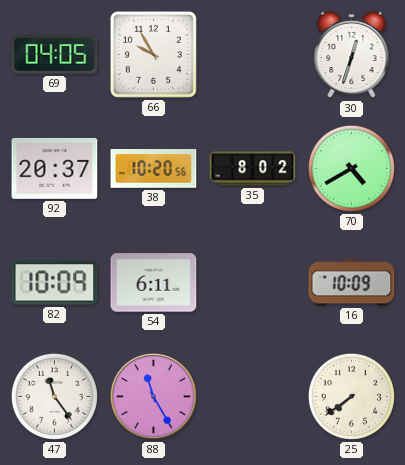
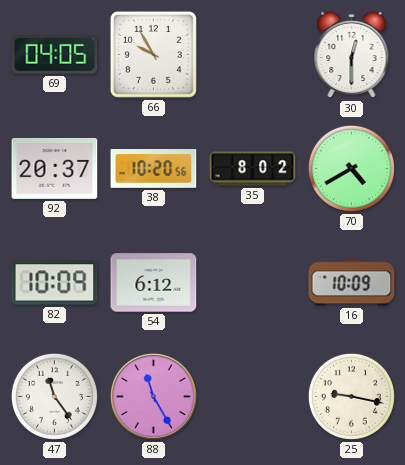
30: 12:33 -> 12:30
54: 6:11 -> 6:12
25: 7:39 -> 9:17
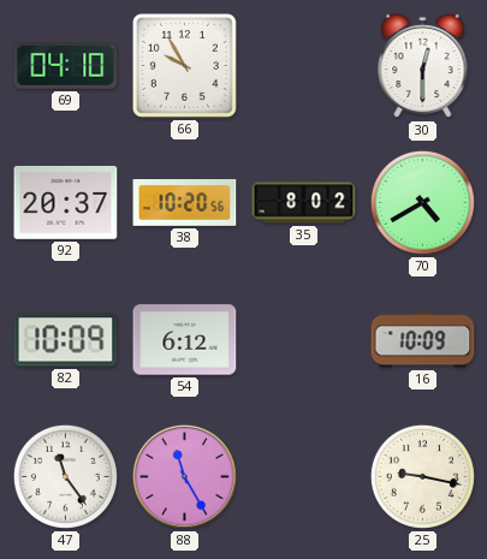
69: 04:05 -> 04:10
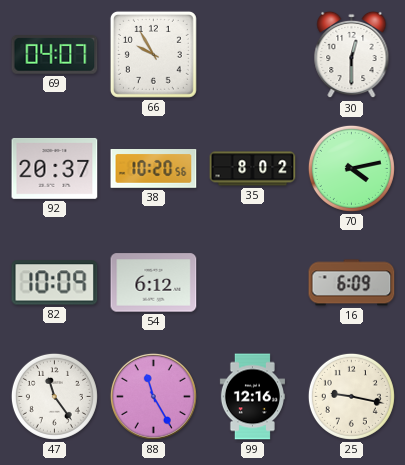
69: 04:10 -> 04:07
70: 4:40 -> 4:13
16: 10:09 -> 6:09
99: none -> 12:16
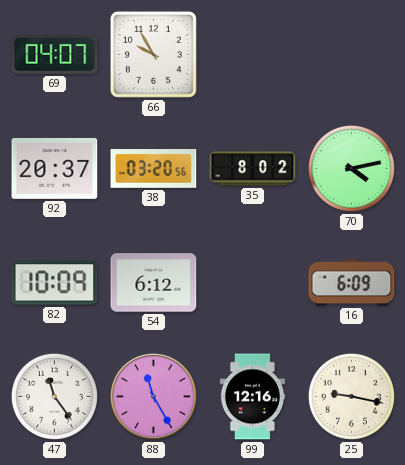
30: 12:30 -> none
38: 10:20 -> 03:20
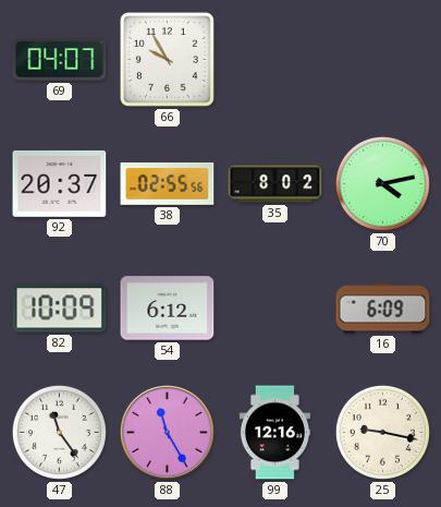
38: 03:20 -> 02:55
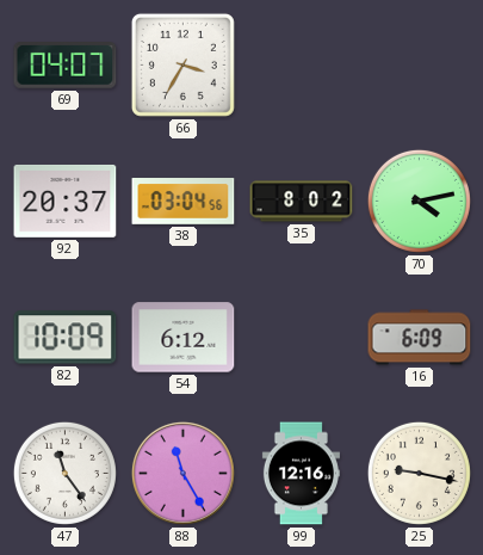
66: 9:55 -> 3:35
38: 02:55 -> 03:04
